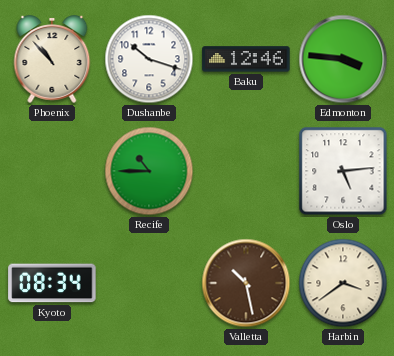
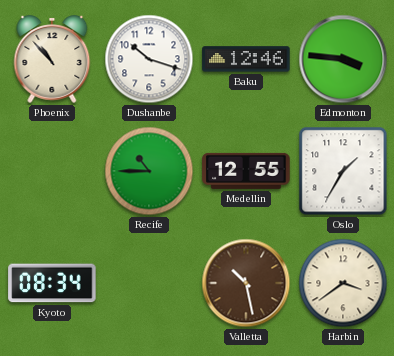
Medellin: none -> 12:55
Oslo: 5:14 -> 1:35
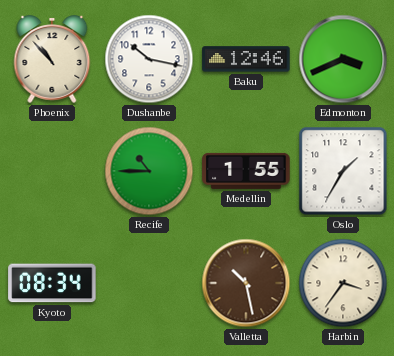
Dushanbe: 10:18 -> 10:17
Edmonton: 3:46 -> 3:41
Medellin: 12:55 -> 1:55
Harbin: 3:39 -> 3:36
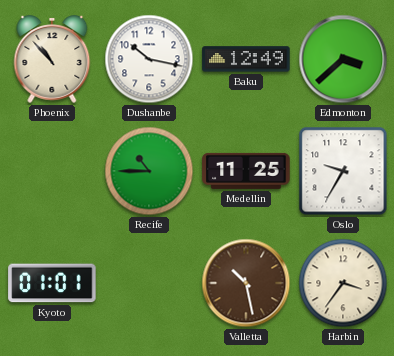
Baku: 12:46 -> 12:49
Edmonton: 3:41 -> 3:38
Medellin: 1:55 -> 11:25
Oslo: 1:35 -> 9:35
Kyoto: 08:34 -> 01:01
